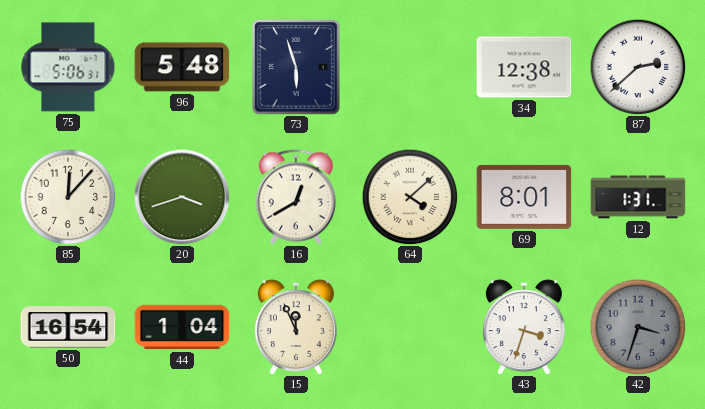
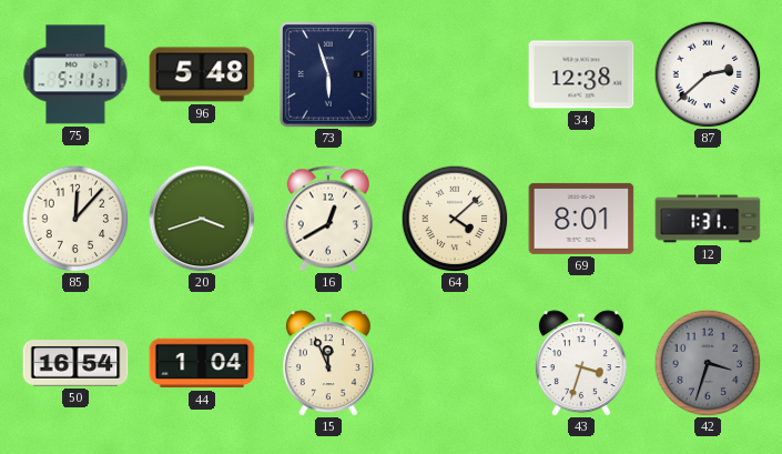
75: 5:06 -> 5:11
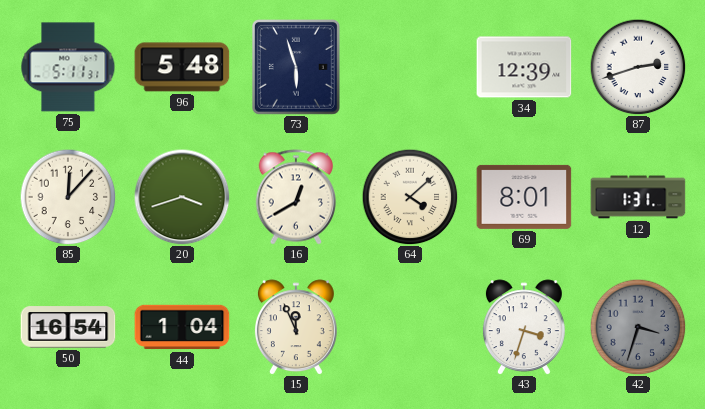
34: 12:38 -> 12:39
87: 2:38 -> 2:42
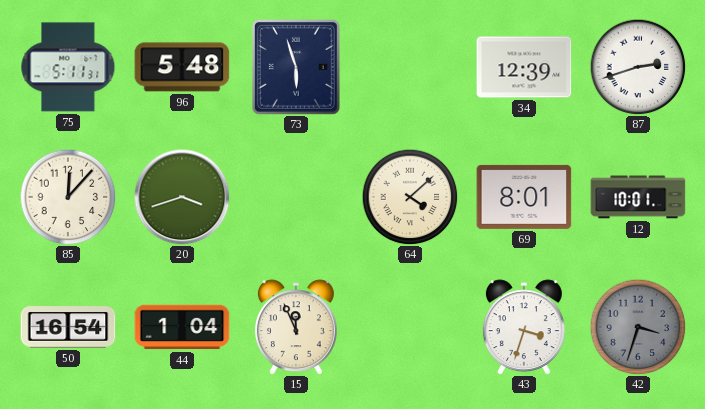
16: 12:40 -> none
12: 1:31 -> 10:01
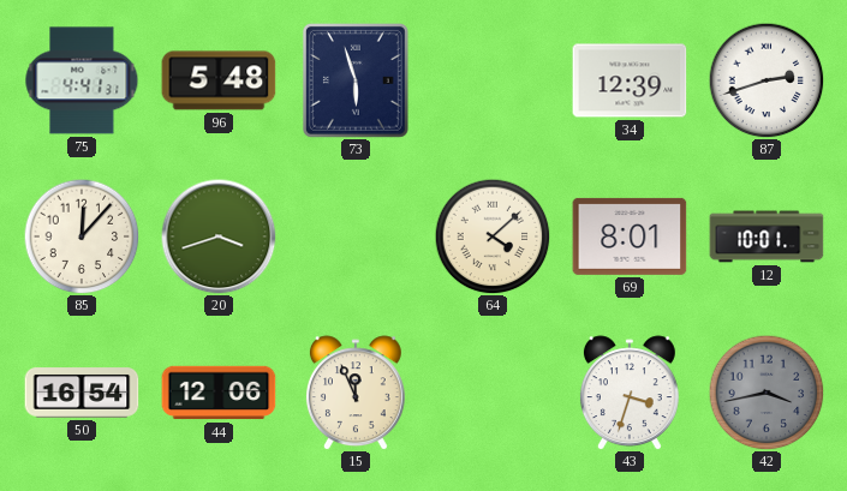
75: 5:11 -> 4:41
44: 1:04 -> 12:06
42: 3:33 -> 3:43
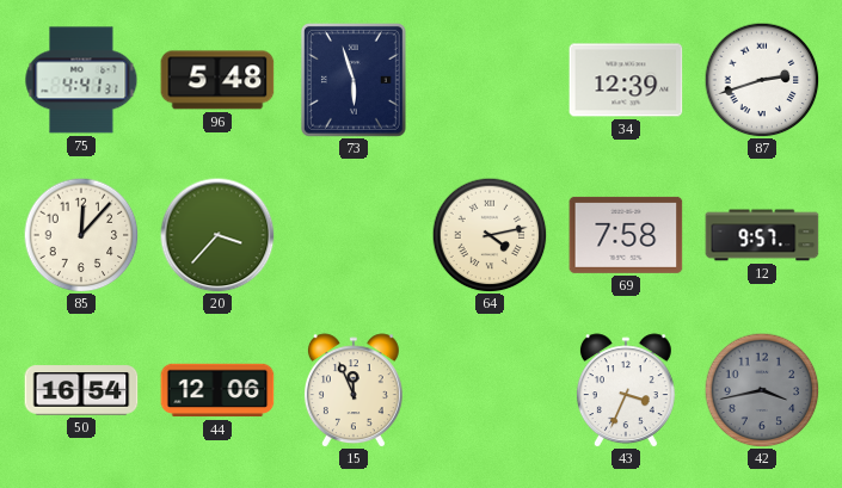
20: 3:42 -> 3:37
64: 4:08 -> 4:13
69: 8:01 -> 7:58
12: 10:01 -> 9:57
43: 3:33 -> 3:34
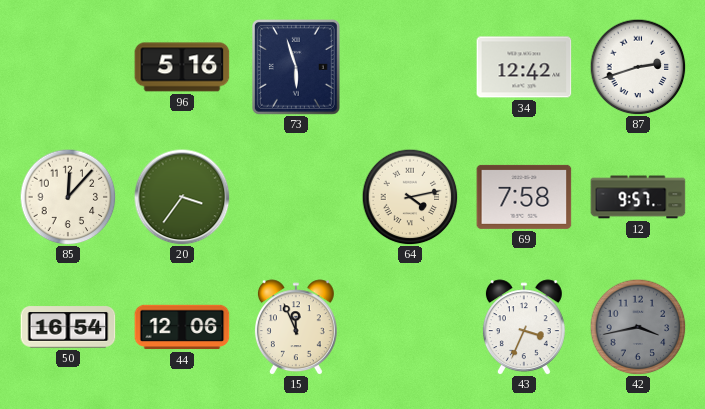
75: 4:41 -> none
96: 5:48 -> 5:16
34: 12:39 -> 12:42
20: 3:37 -> 3:36
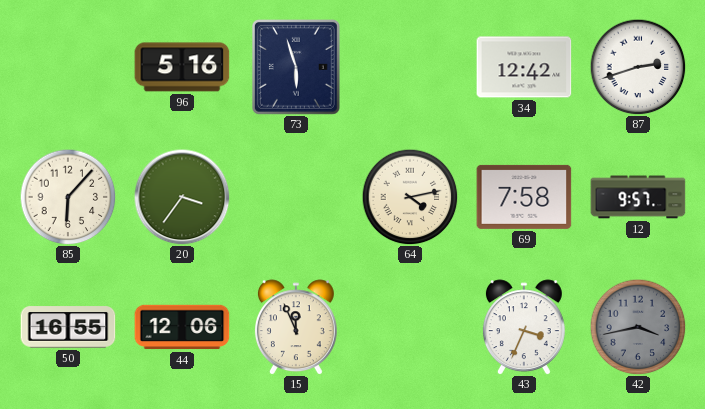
85: 12:07 -> 6:07
50: 16:54 -> 16:55
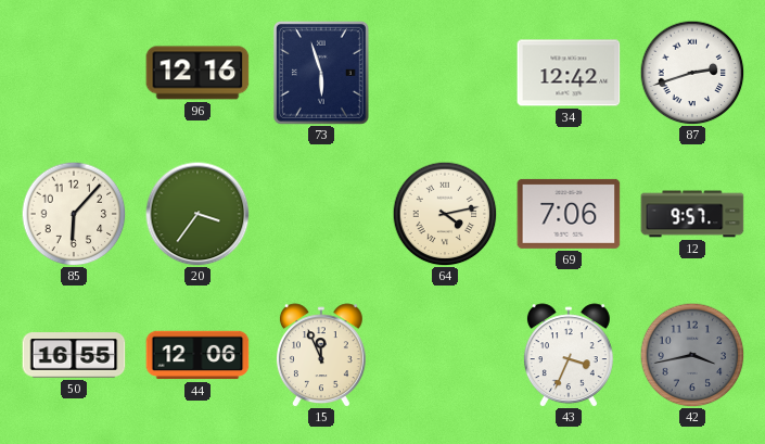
96: 5:16 -> 12:16
69: 7:58 -> 7:06
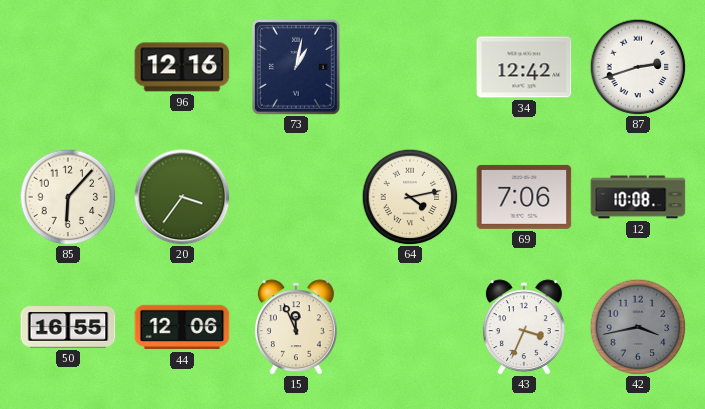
73: 5:57 -> 1:02
12: 9:57 -> 10:08
